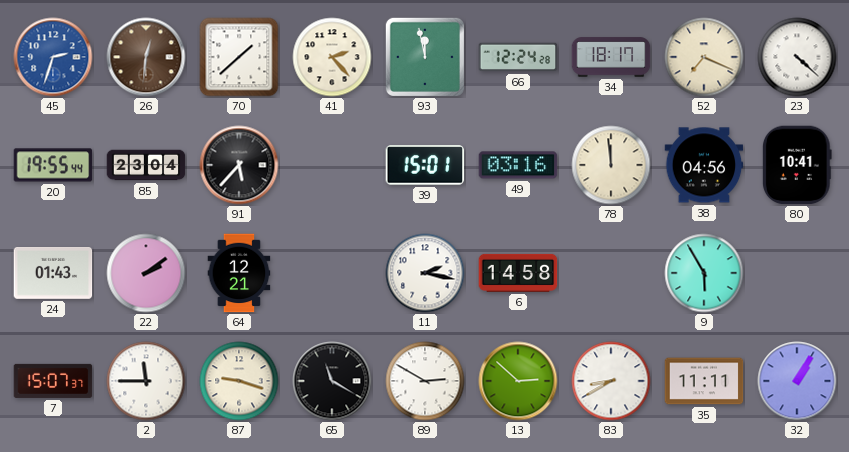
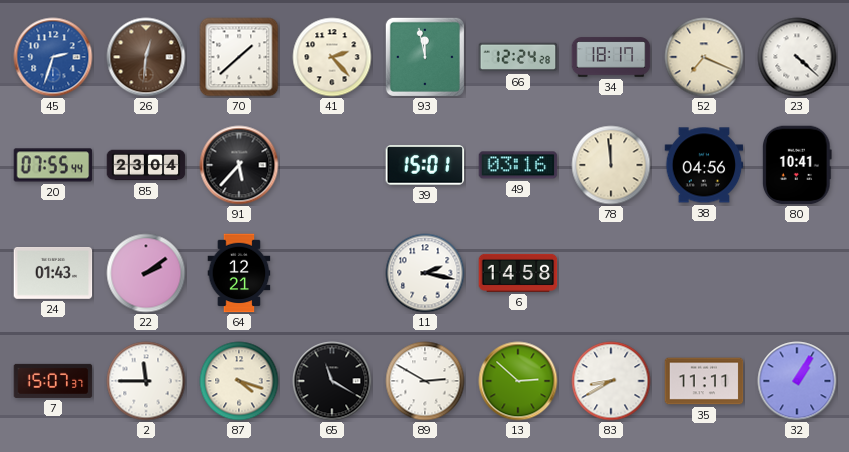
20: 19:55 -> 07:55
9: 5:55 -> none
87: 9:18 -> 4:18
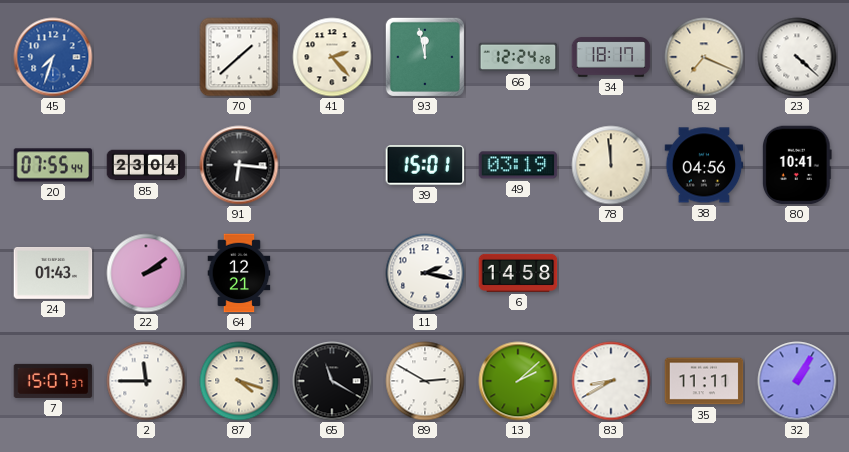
45: 2:33 -> 7:33
26: 12:31 -> none
91: 5:37 -> 6:16
49: 03:16 -> 03:19
13: 2:52 -> 2:08
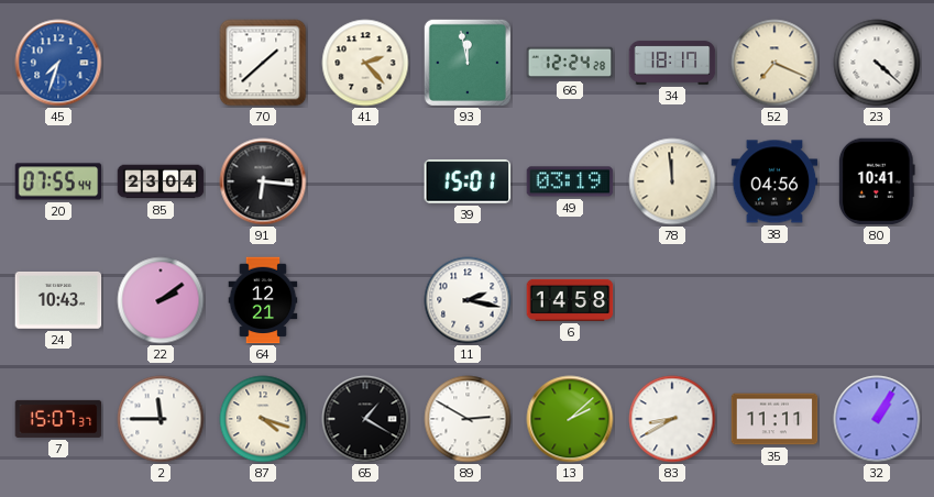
24: 01:43 -> 10:43
65: 11:20 -> 1:20
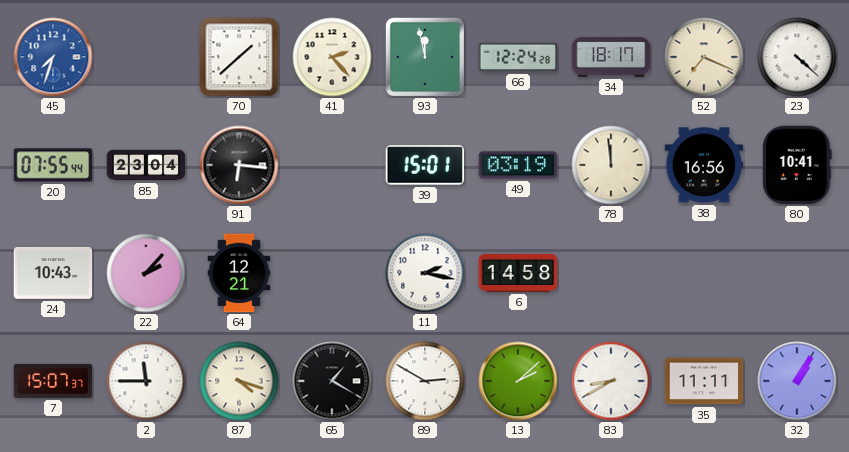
38: 04:56 -> 16:56
22: 2:09 -> 2:07
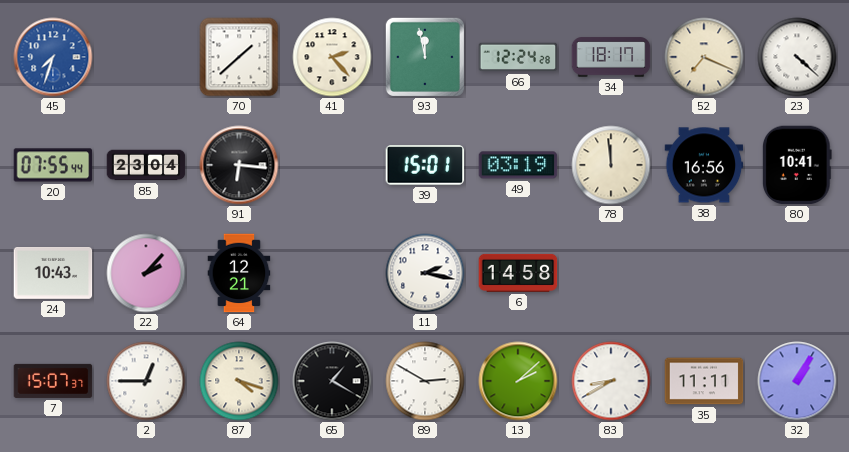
2: 11:45 -> 12:45
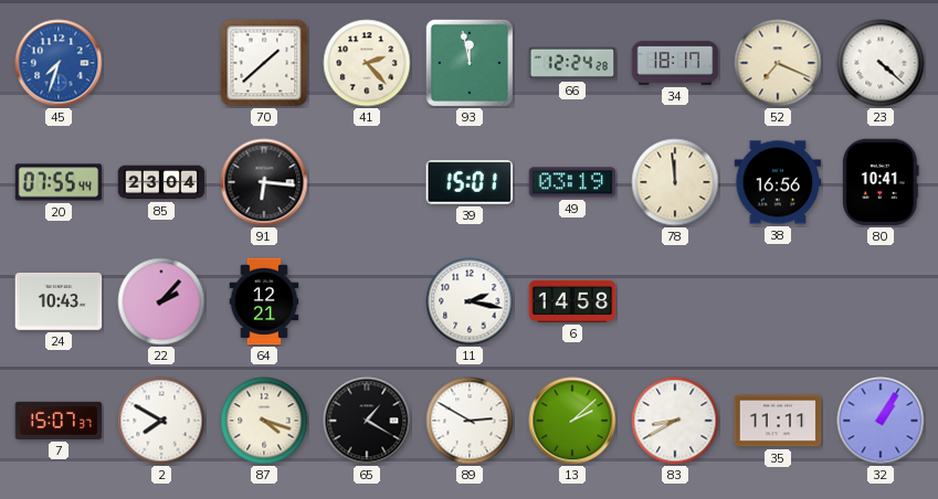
2: 12:45 -> 7:50
